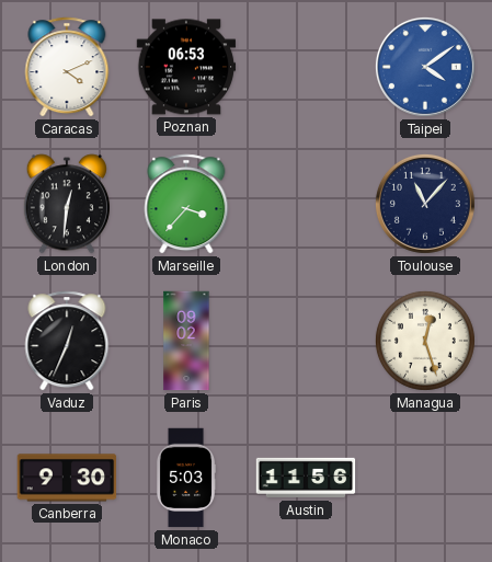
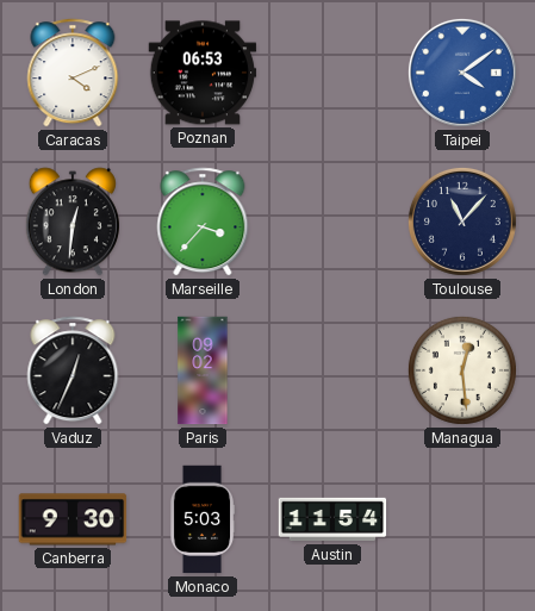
Managua: 12:27 -> 12:29
Austin: 11:56 -> 11:54
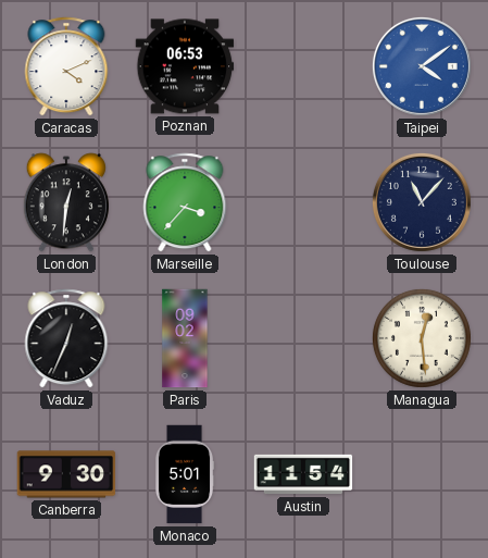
Monaco: 5:03 -> 5:01
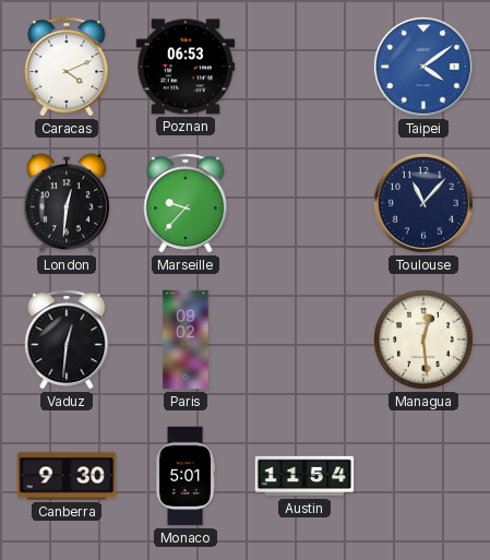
Marseille: 3:37 -> 9:37
Vaduz: 12:34 -> 12:31
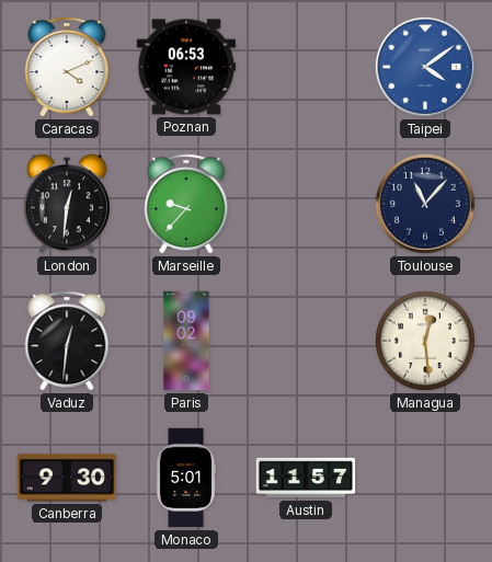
Austin: 11:54 -> 11:57
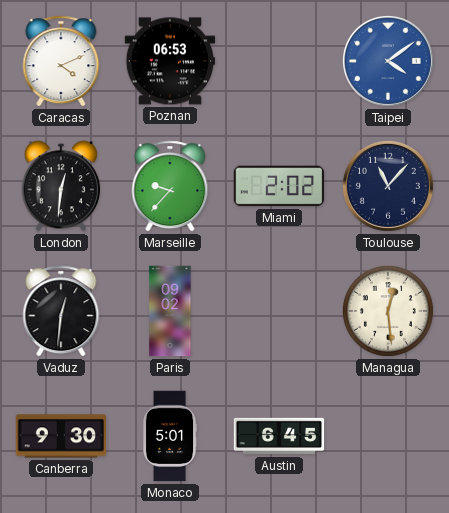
Miami: none -> 2:02
Austin: 11:57 -> 6:45
